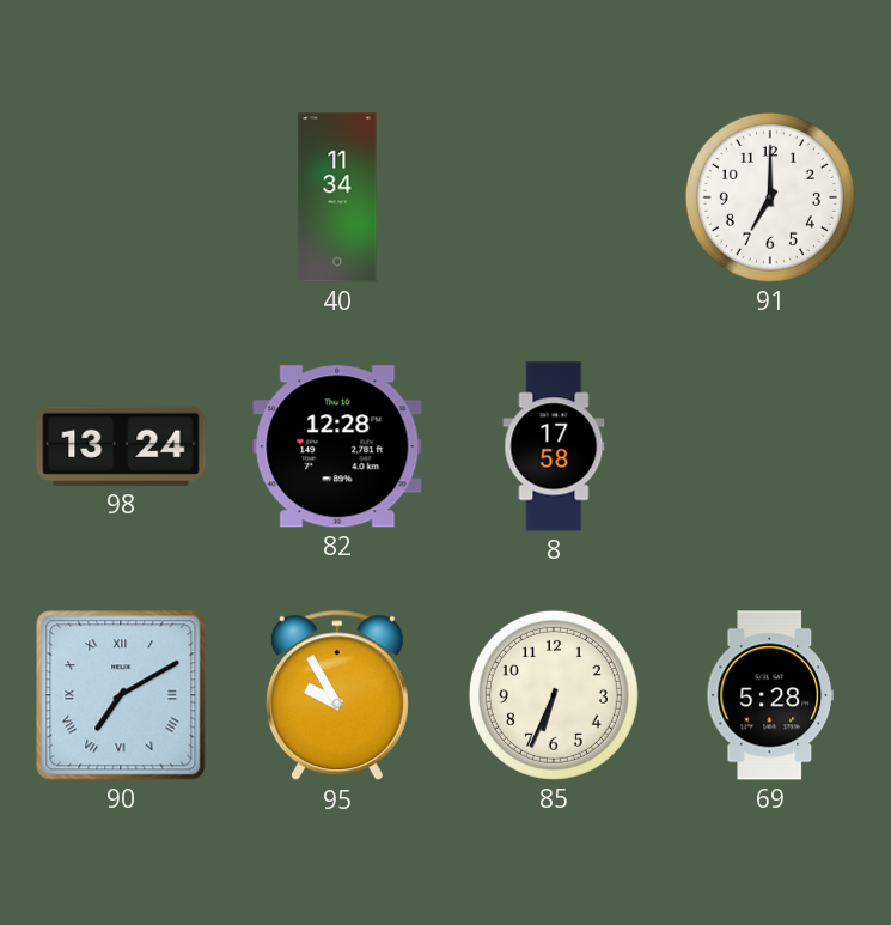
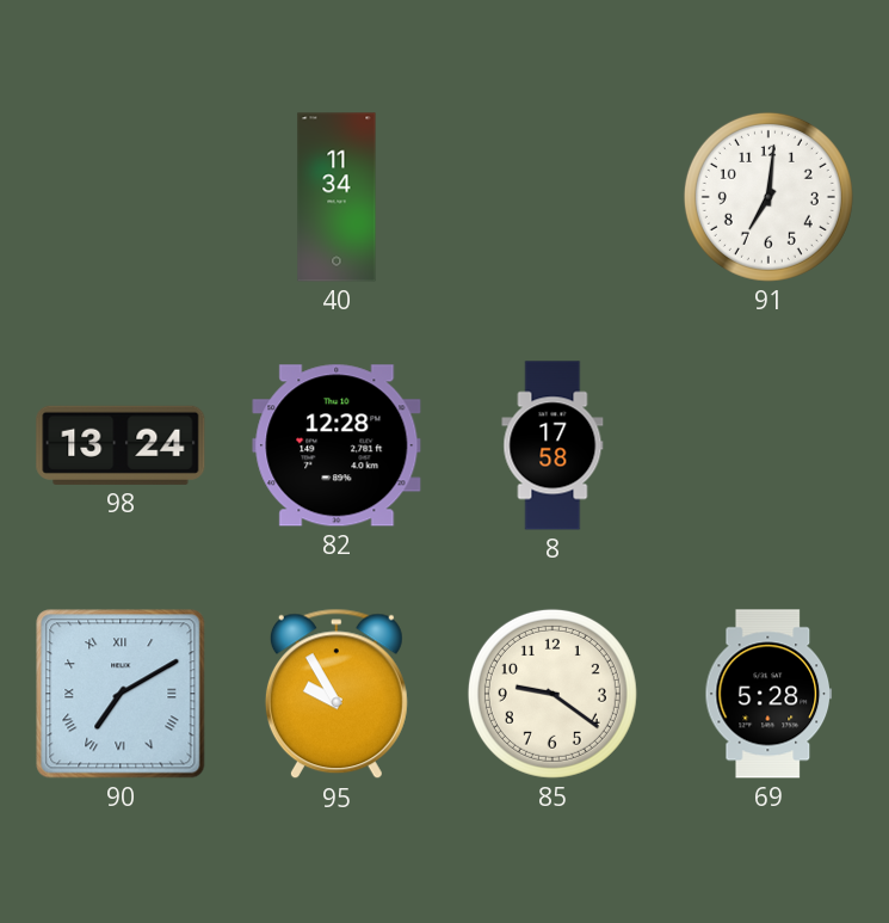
91: 7:00 -> 7:01
85: 6:34 -> 9:21
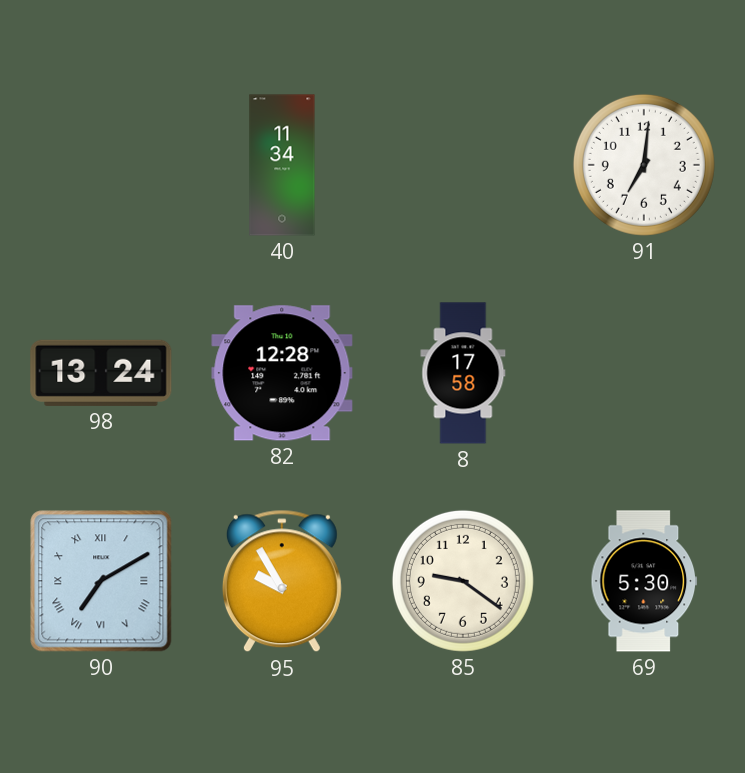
69: 5:28 -> 5:30
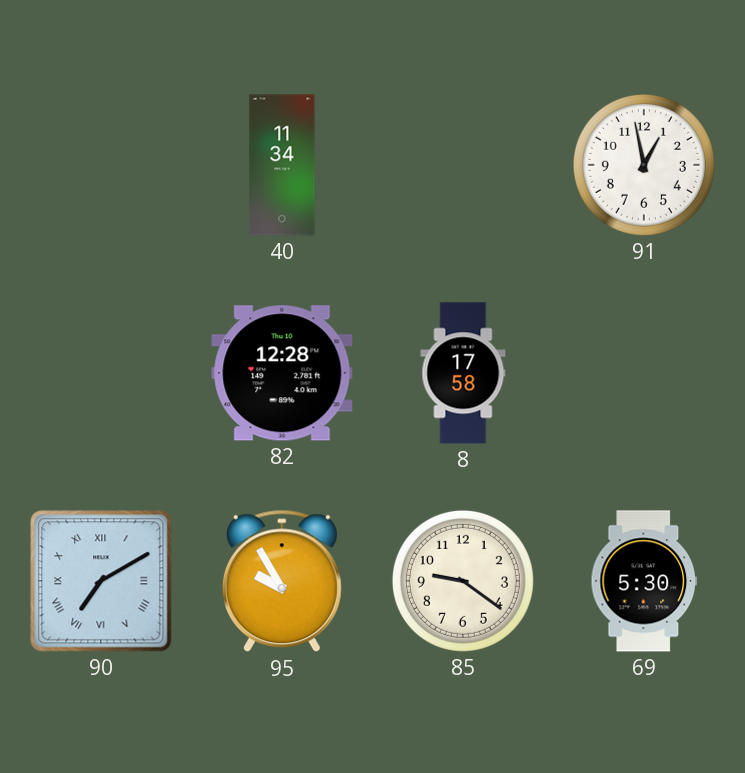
91: 7:01 -> 12:58
98: 13:24 -> none
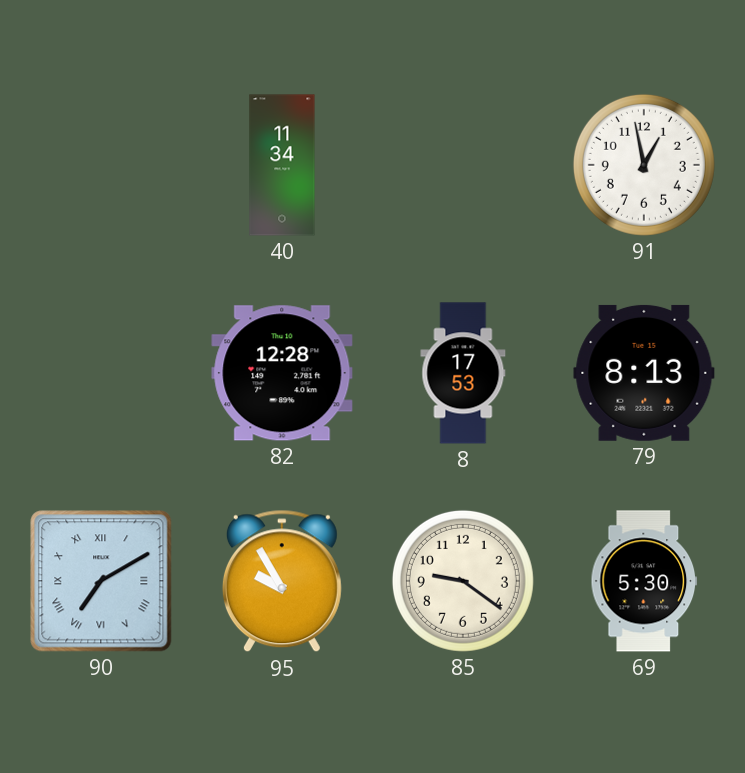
8: 17:58 -> 17:53
79: none -> 8:13
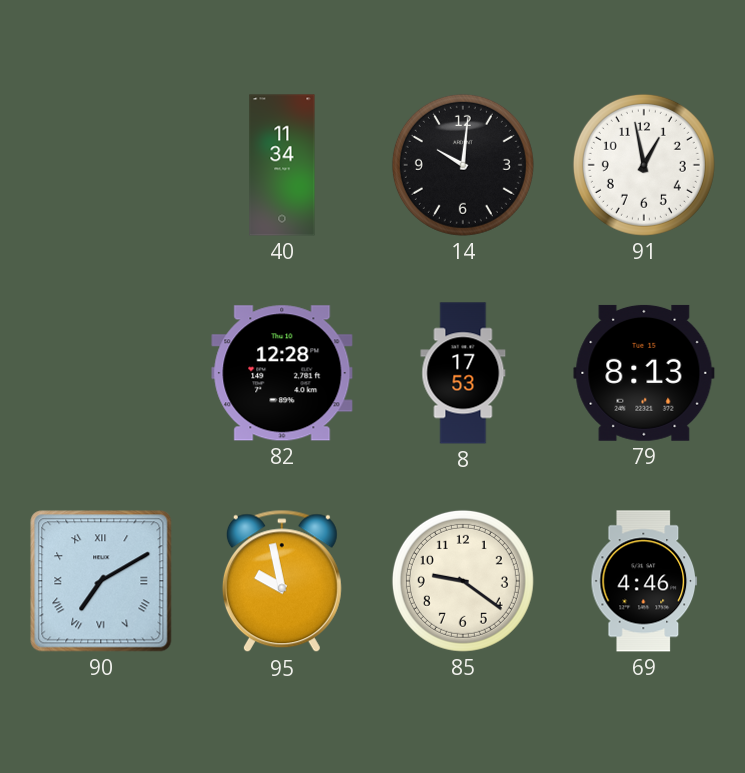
14: none -> 10:01
95: 9:55 -> 9:58
69: 5:30 -> 4:46
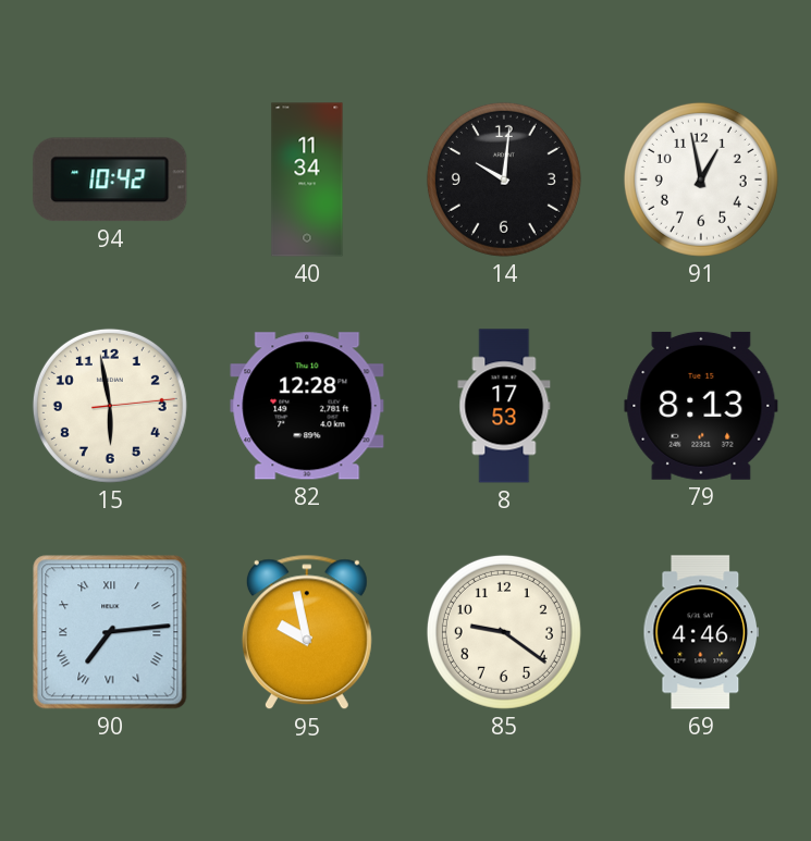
94: none -> 10:42
15: none -> 5:58
90: 7:10 -> 7:14
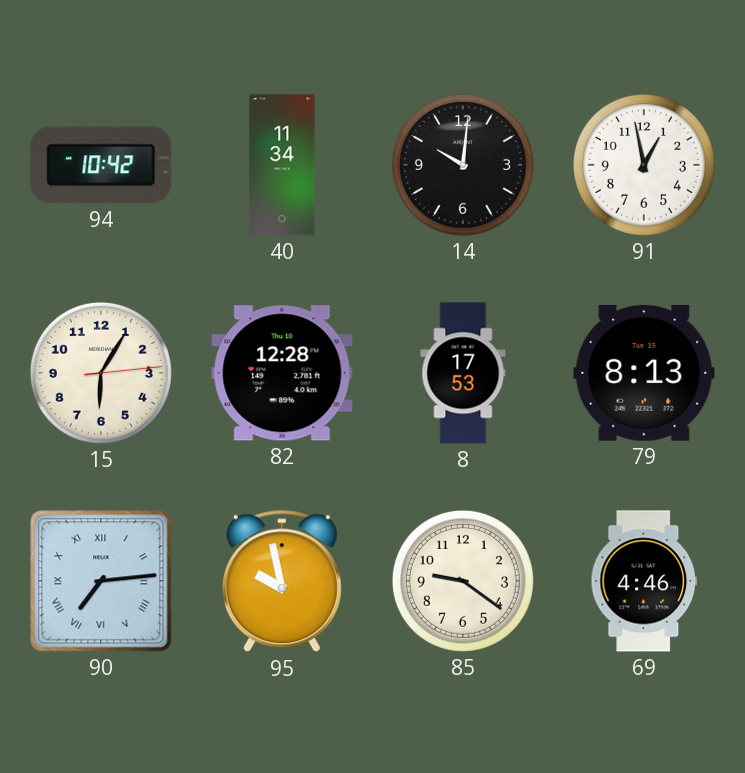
15: 5:58 -> 6:05
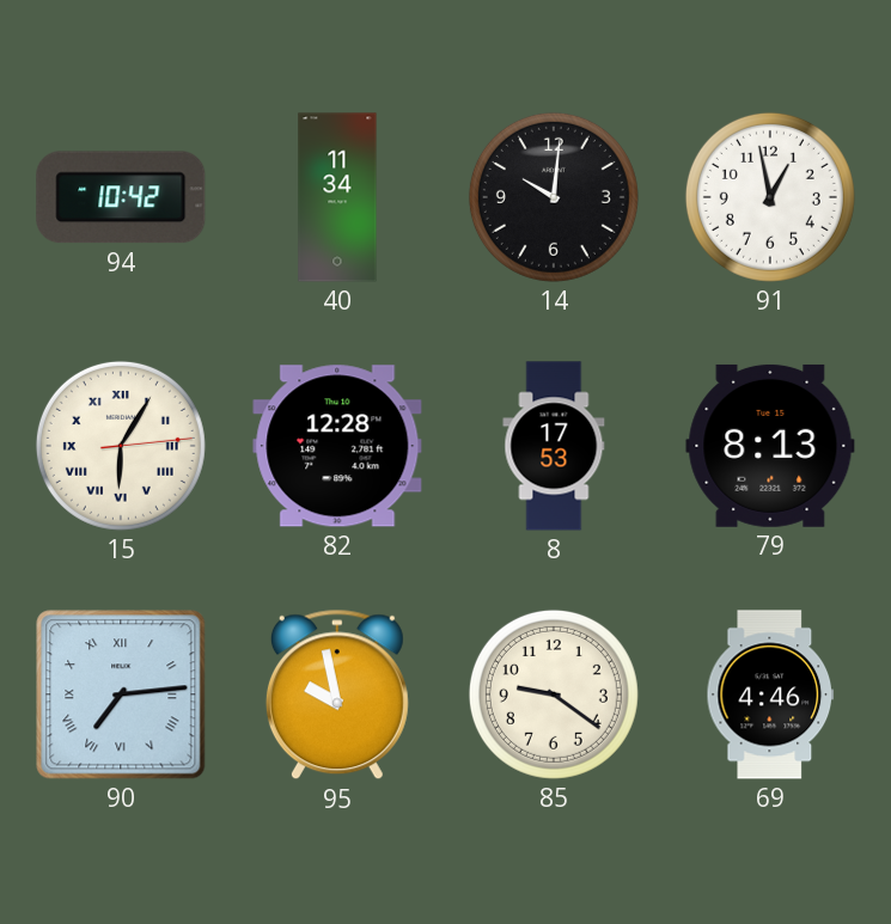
15 numerals: Arabic -> Roman
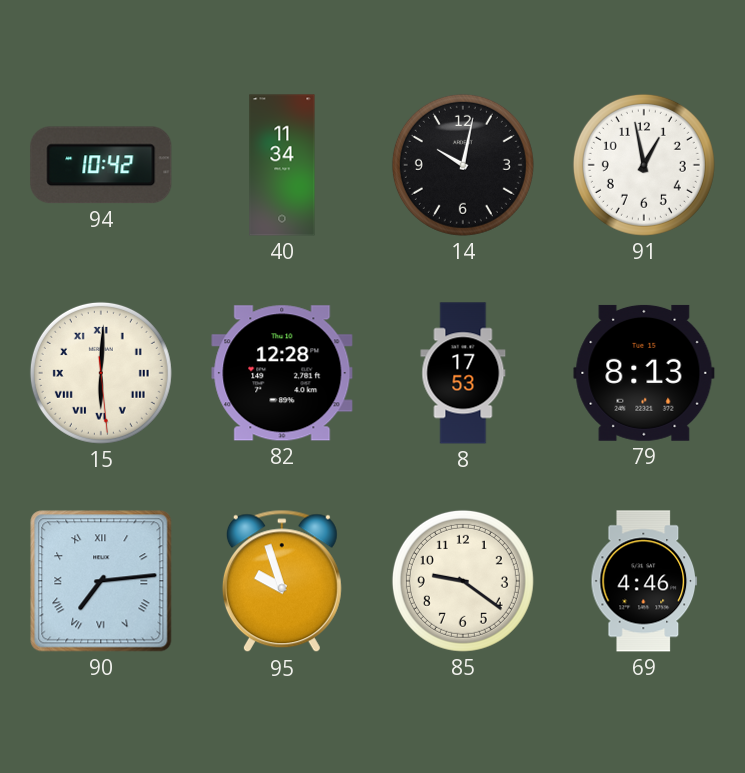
14: 10:01 -> 10:02
15: 6:05 -> 6:00
95: 9:58 -> 9:57
